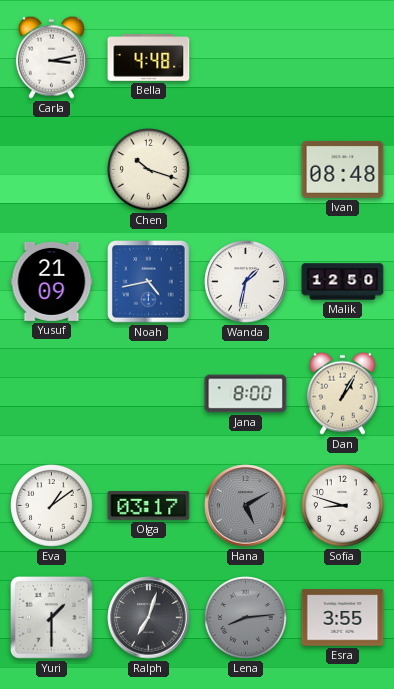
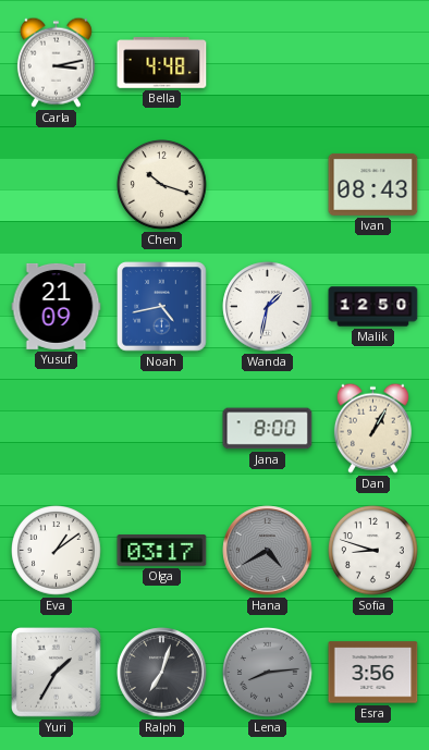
Ivan: 08:48 -> 08:43
Hana: 5:10 -> 4:40
Yuri: 1:30 -> 1:35
Esra: 3:55 -> 3:56
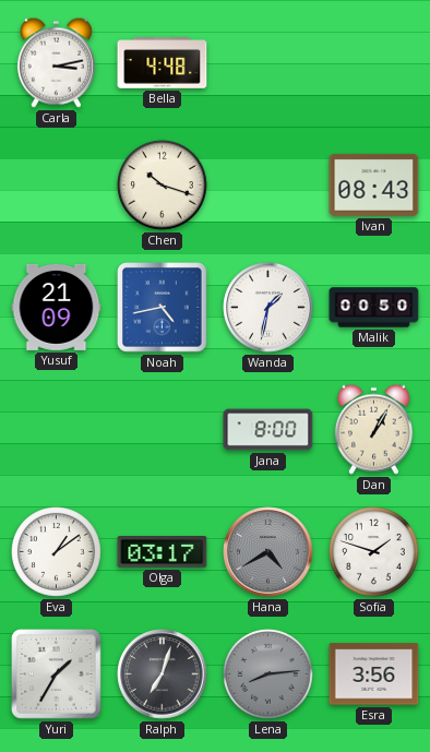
Malik: 12:50 -> 00:50
Sofia: 8:48 -> 1:48
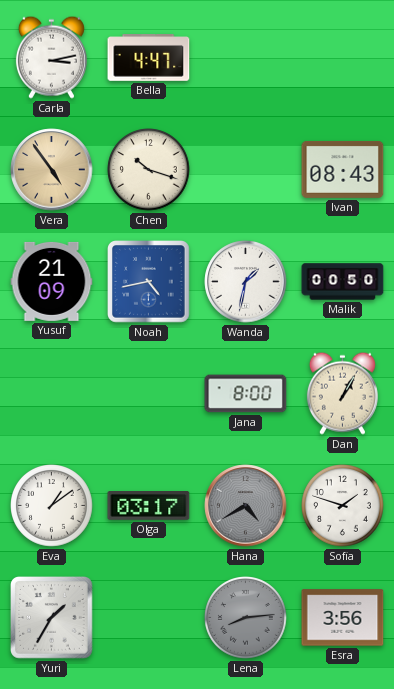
Bella: 4:48 -> 4:47
Vera: none -> 4:54
Ralph: 7:03 -> none
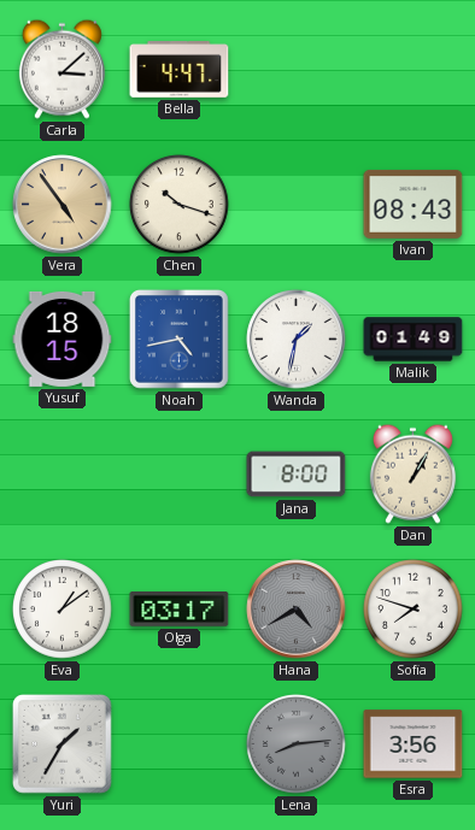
Carla: 3:13 -> 3:08
Yusuf: 21:09 -> 18:15
Malik: 00:50 -> 01:49
Sofia: 1:48 -> 7:48
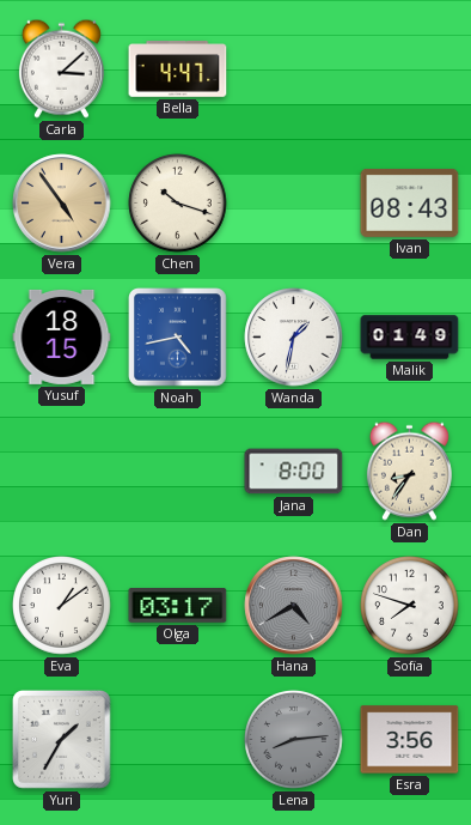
Dan: 1:05 -> 8:36
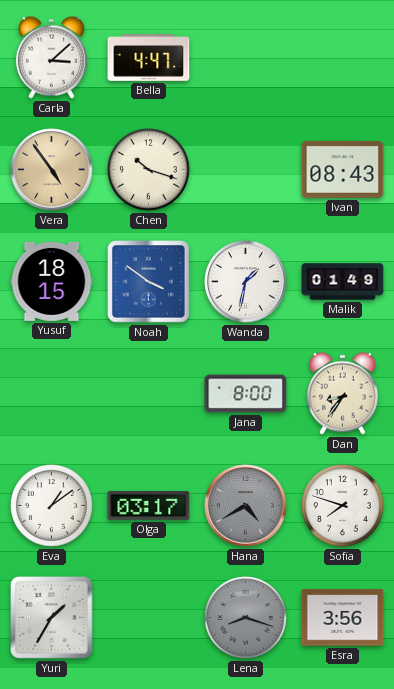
Noah: 4:43 -> 3:51
Lena: 8:14 -> 8:18
